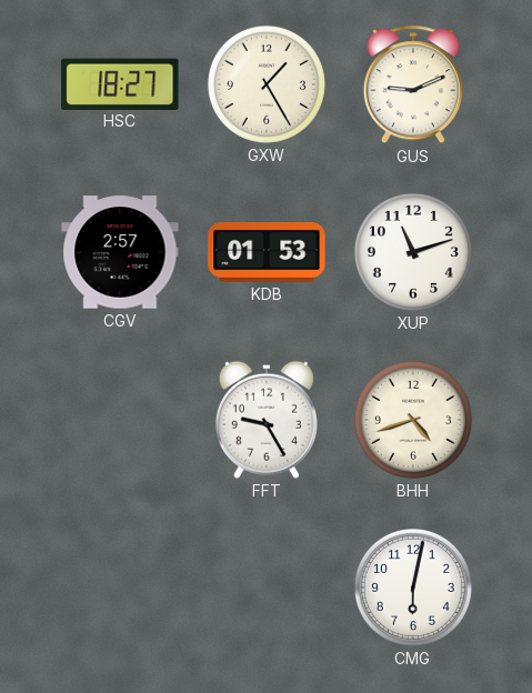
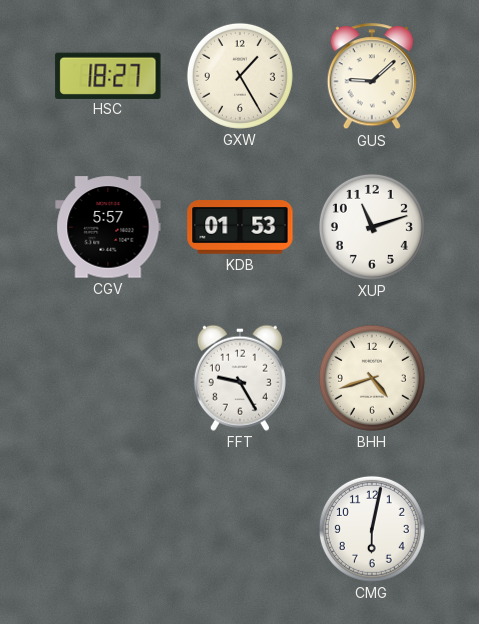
GUS: 9:11 -> 9:08
CGV: 2:57 -> 5:57
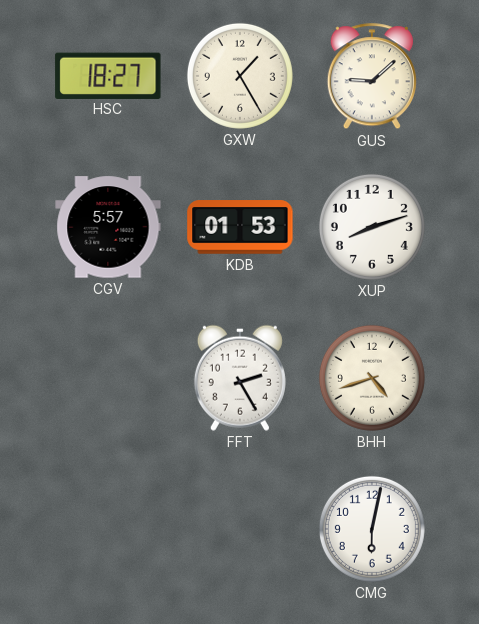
XUP: 11:12 -> 8:12
FFT: 9:25 -> 2:25
